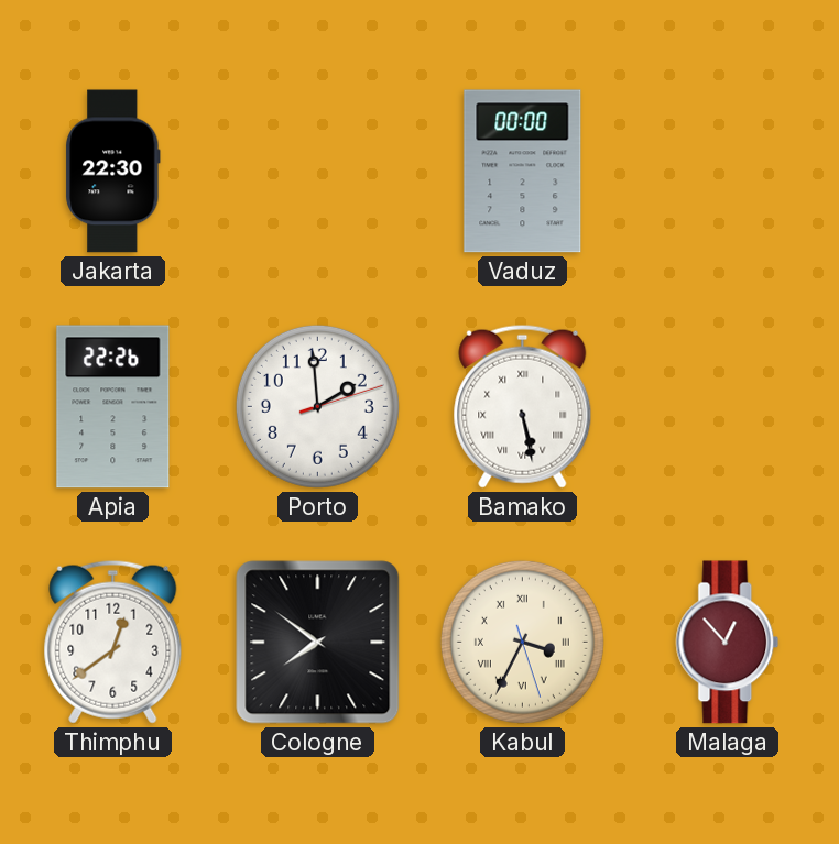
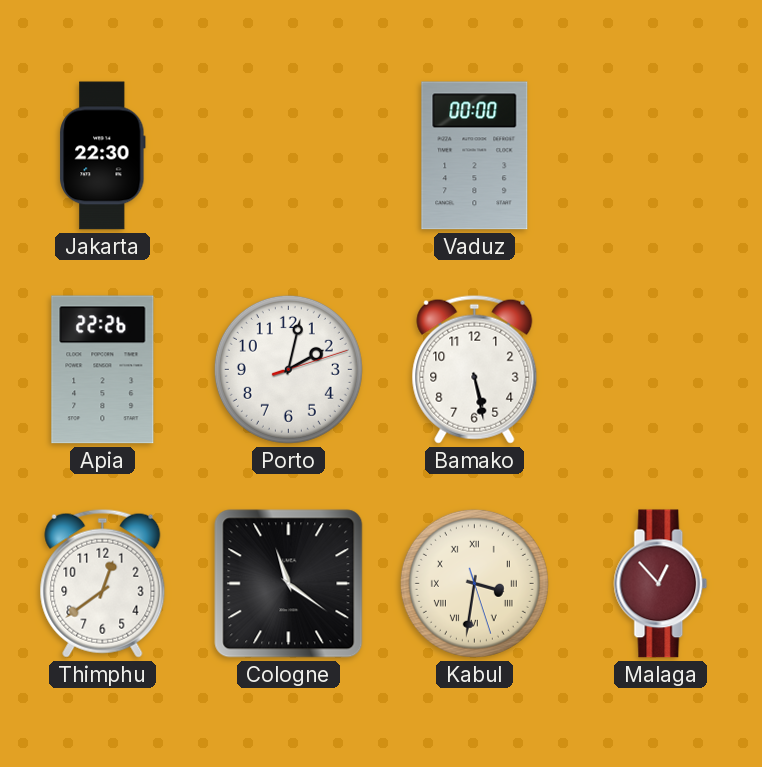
Porto: 1:59 -> 2:02
Bamako numerals: Roman -> Arabic
Cologne: 7:51 -> 11:21
Kabul: 3:34 -> 3:31
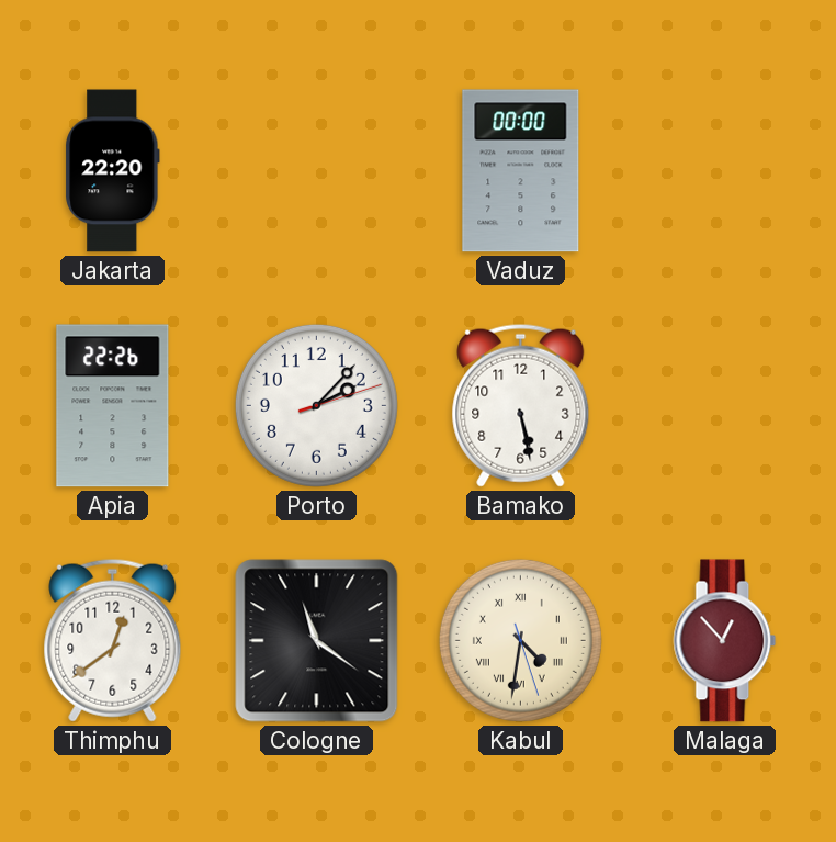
Jakarta: 22:30 -> 22:20
Porto: 2:02 -> 2:07
Kabul: 3:31 -> 4:31
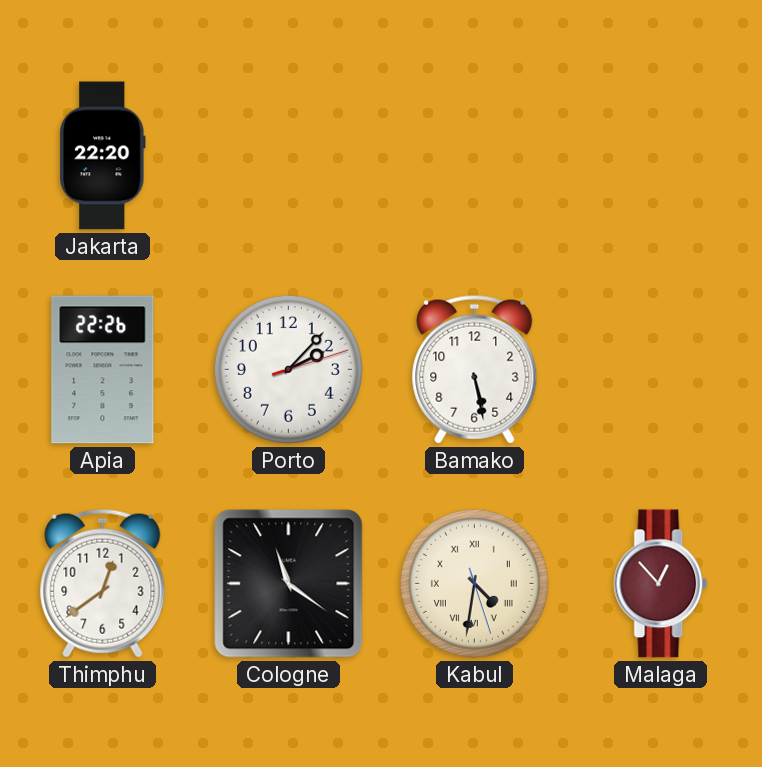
Vaduz: 00:00 -> none
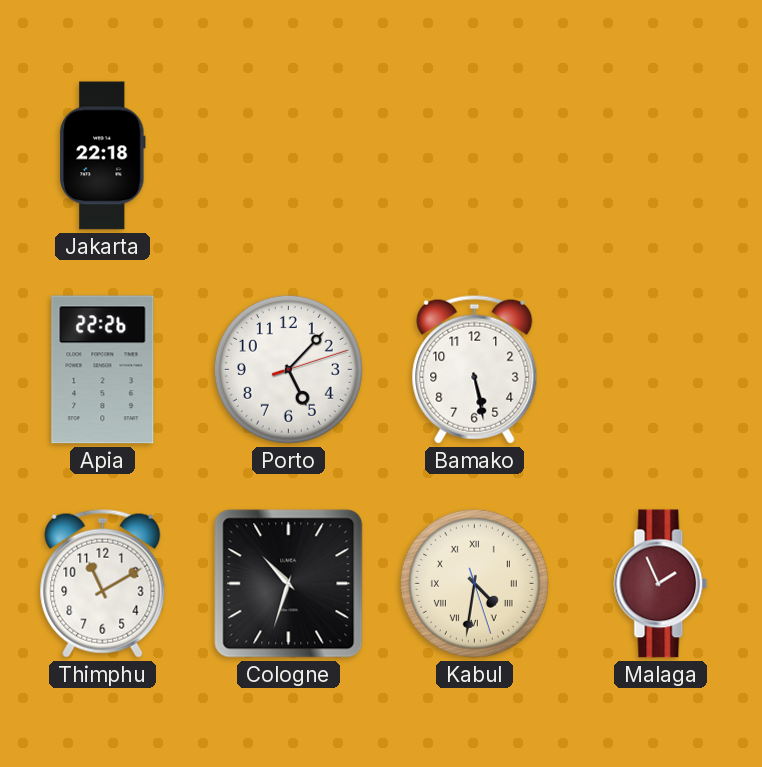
Jakarta: 22:20 -> 22:18
Porto: 2:07 -> 5:07
Thimphu: 12:39 -> 11:10
Cologne: 11:21 -> 10:33
Malaga: 12:53 -> 1:56
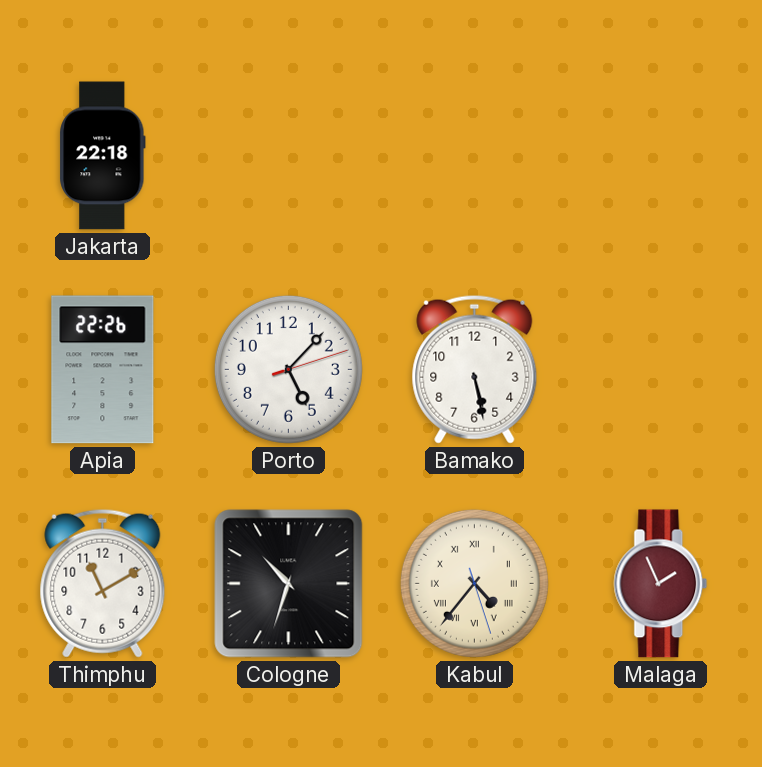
Kabul: 4:31 -> 4:36
